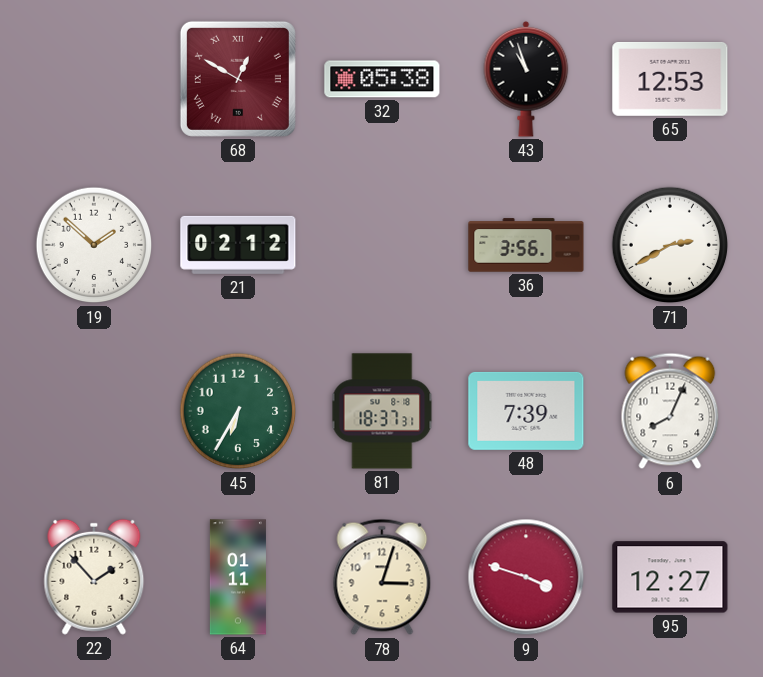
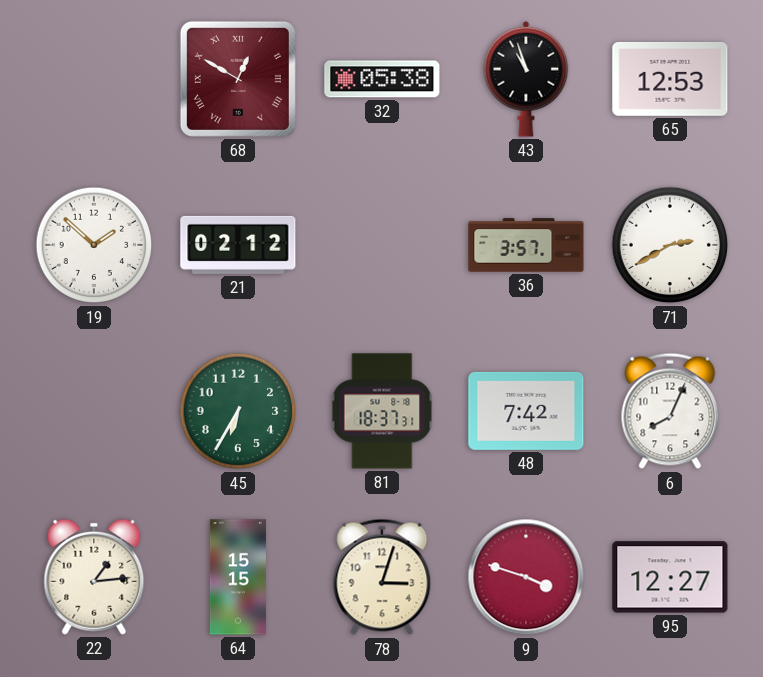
36: 3:56 -> 3:57
48: 7:39 -> 7:42
22: 1:53 -> 1:14
64: 01:11 -> 15:15
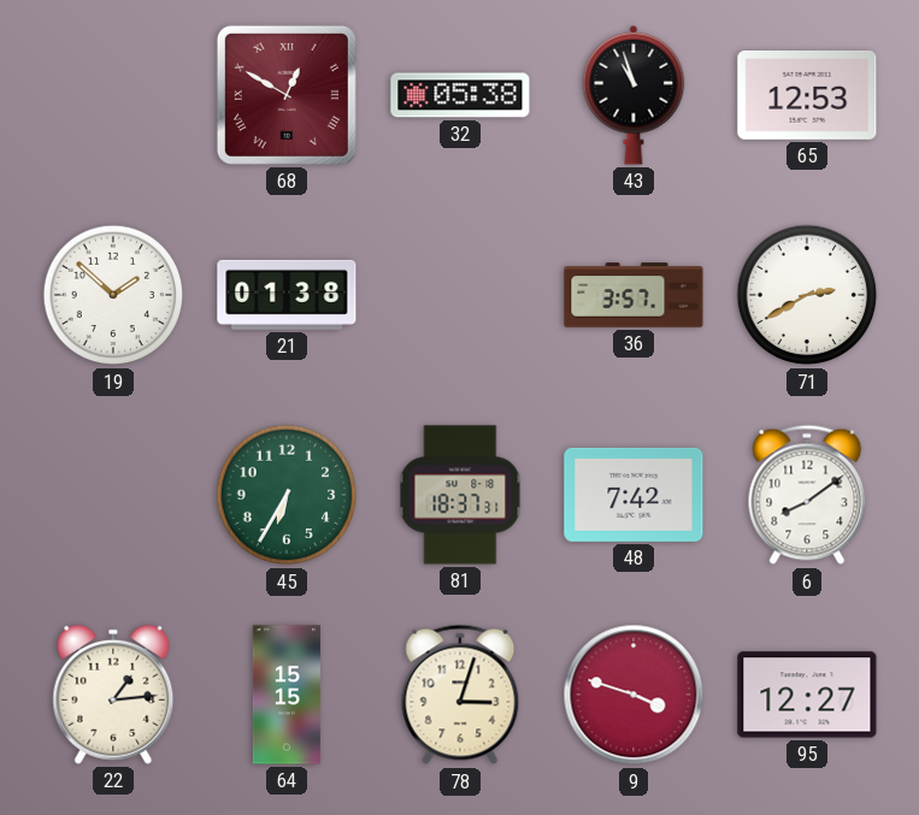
21: 02:12 -> 01:38
6: 8:04 -> 8:09
